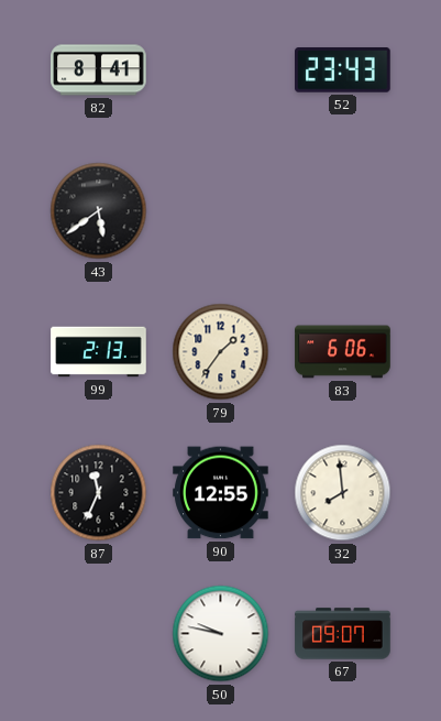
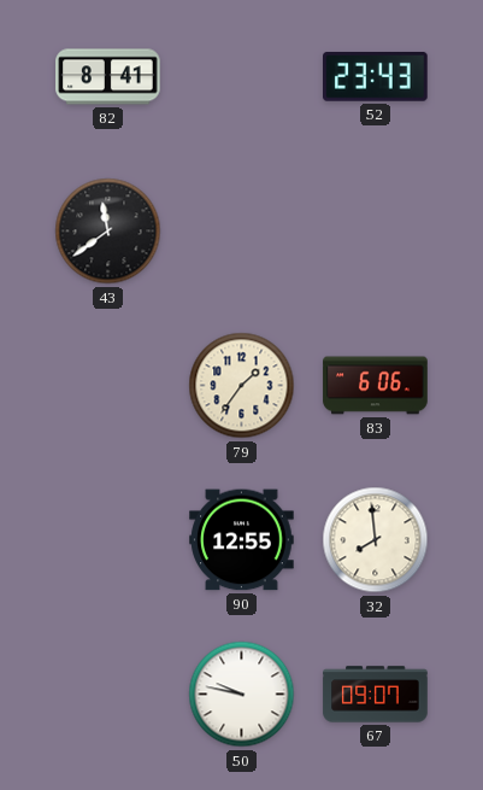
43: 5:39 -> 11:39
99: 2:13 -> none
87: 11:34 -> none
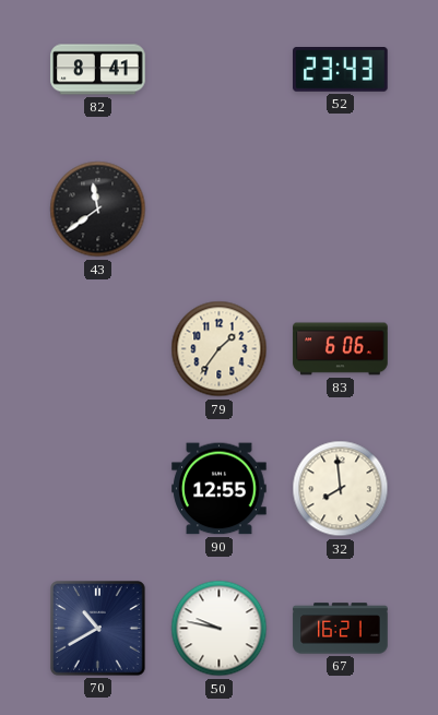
70: none -> 10:40
67: 09:07 -> 16:21
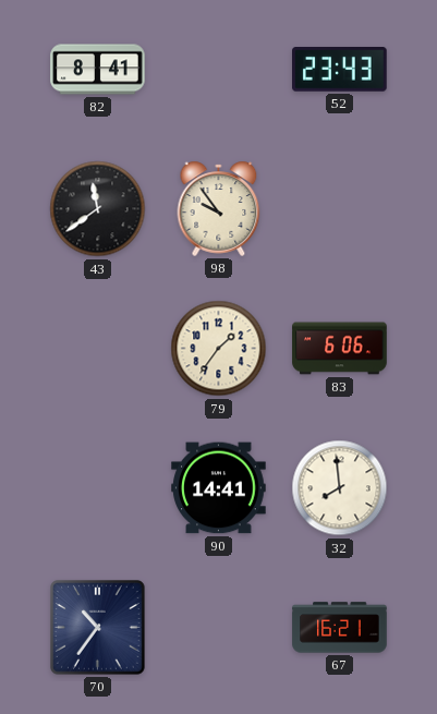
98: none -> 9:54
90: 12:55 -> 14:41
70: 10:40 -> 10:36
50: 9:47 -> none
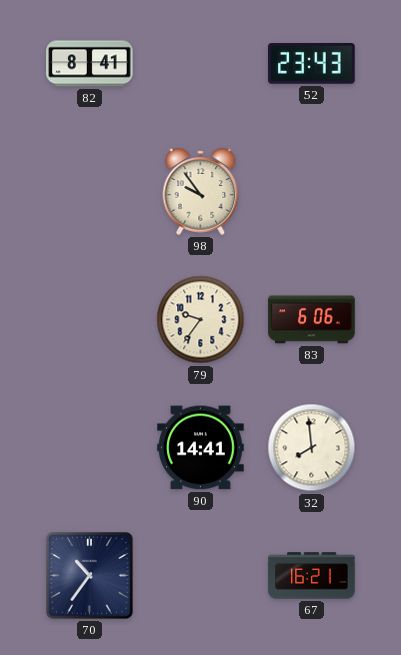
43: 11:39 -> none
79: 1:36 -> 9:36
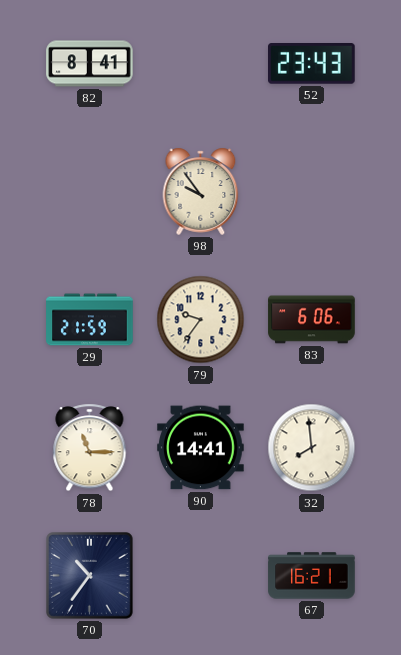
29: none -> 21:59
78: none -> 11:15
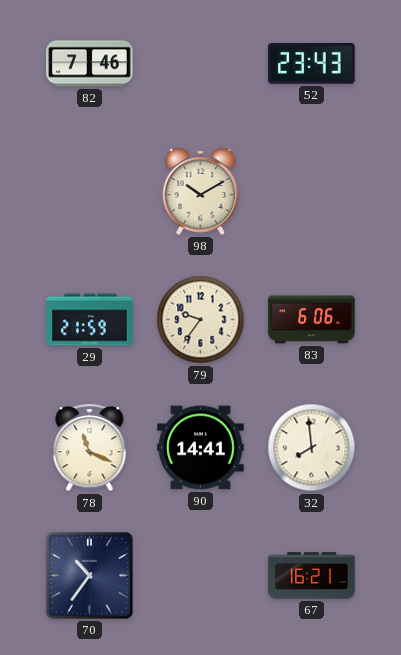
82: 8:41 -> 7:46
98: 9:54 -> 10:10
78: 11:15 -> 11:19
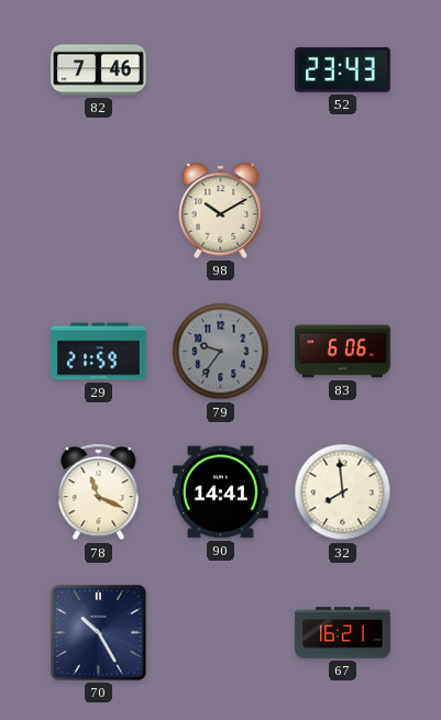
79 dial: cream -> grey
70: 10:36 -> 10:25
